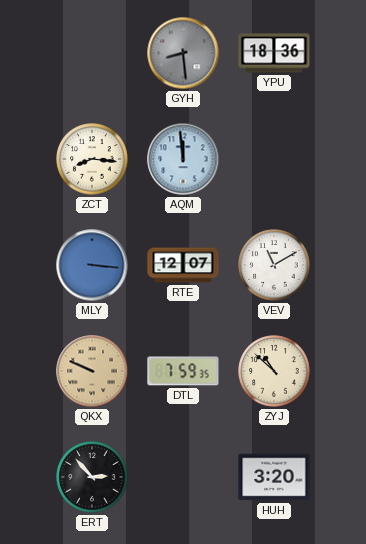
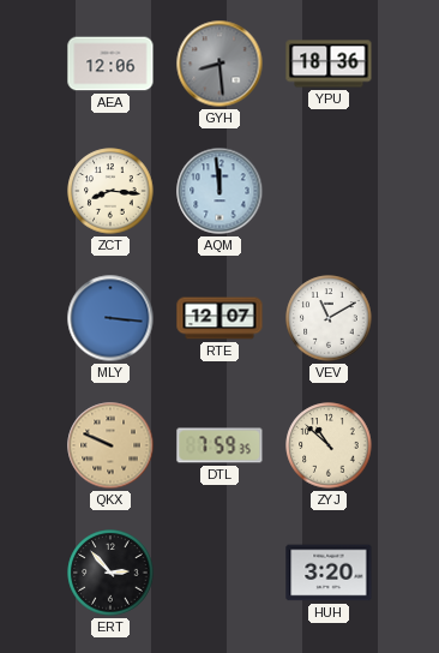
AEA: none -> 12:06
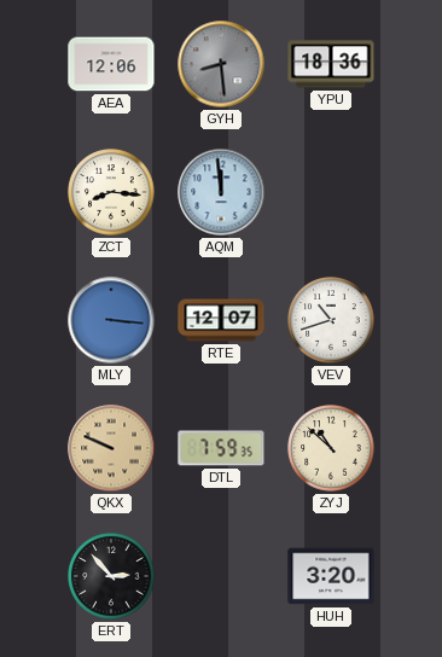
VEV: 11:10 -> 10:42
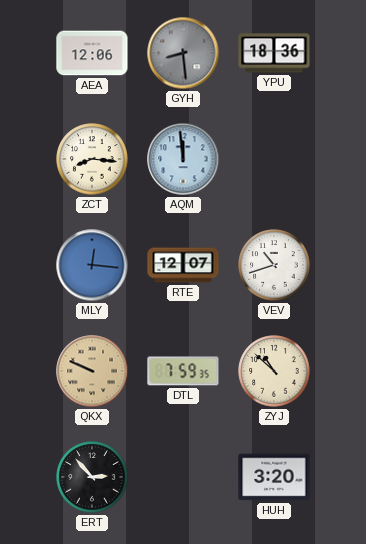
MLY: 3:16 -> 12:16
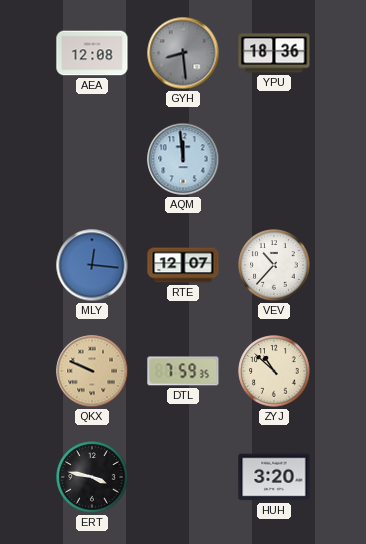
AEA: 12:06 -> 12:08
ZCT: 8:16 -> none
VEV: 10:42 -> 10:37
ERT: 2:53 -> 3:47
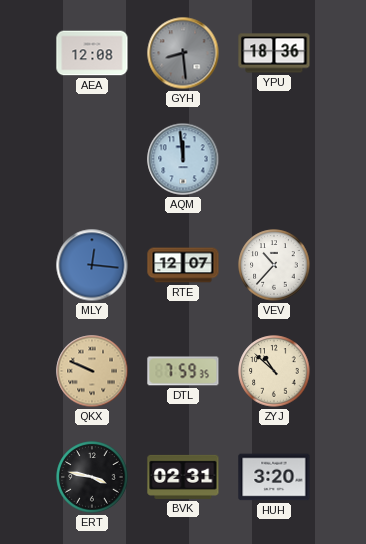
BVK: none -> 02:31
